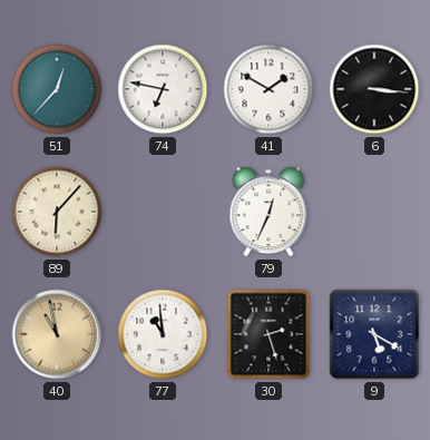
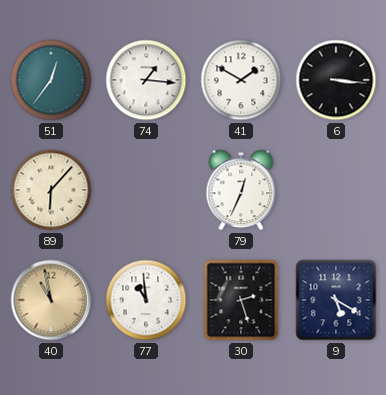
51: 12:37 -> 12:36
74: 6:47 -> 1:16
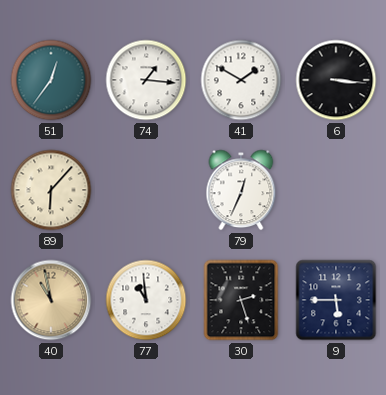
9: 5:20 -> 5:45
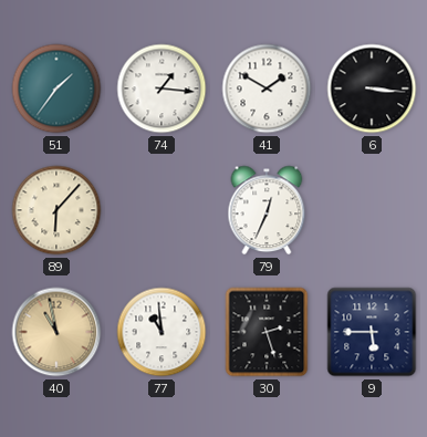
51: 12:36 -> 1:36
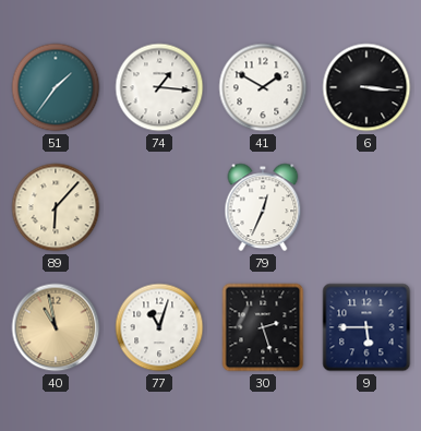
77: 10:59 -> 11:03
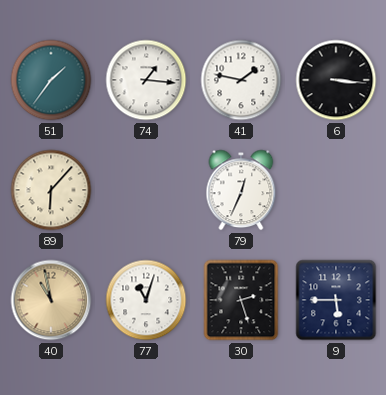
41: 1:50 -> 1:47
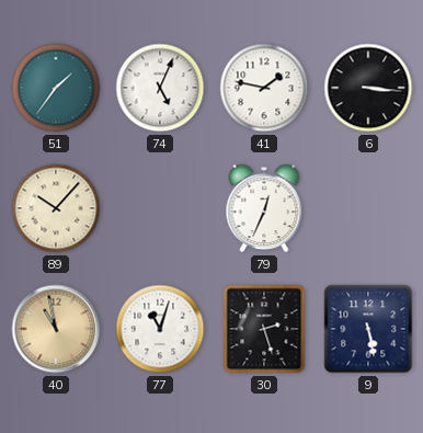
74: 1:16 -> 5:04
89: 6:07 -> 10:07
9: 5:45 -> 5:28
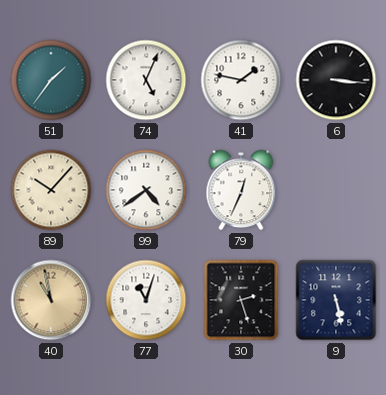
99: none -> 4:39
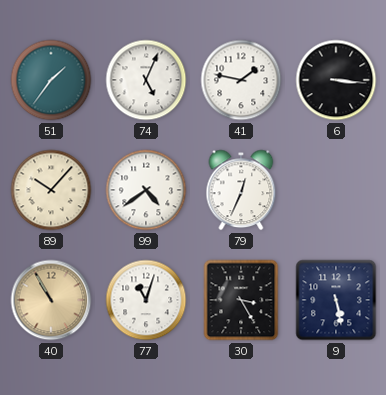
40: 10:58 -> 10:55
30: 2:27 -> 3:25
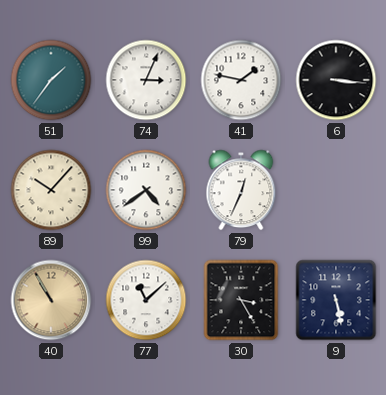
74: 5:04 -> 3:04
77: 11:03 -> 11:08
